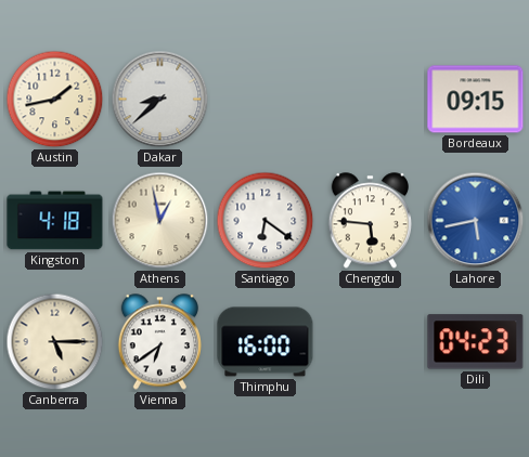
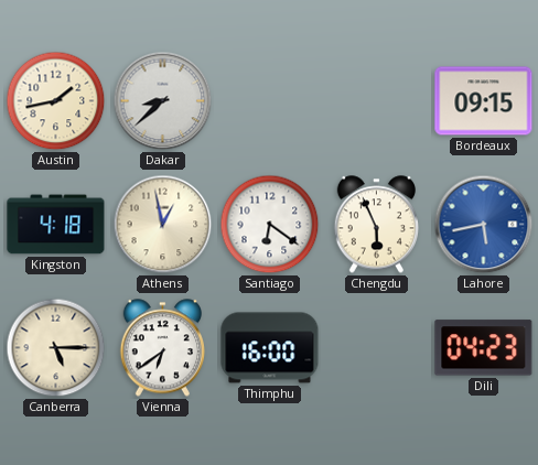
Chengdu: 5:46 -> 5:56
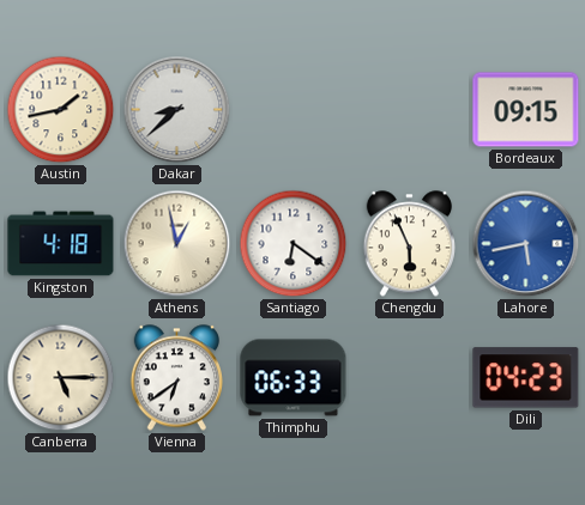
Thimphu: 16:00 -> 06:33
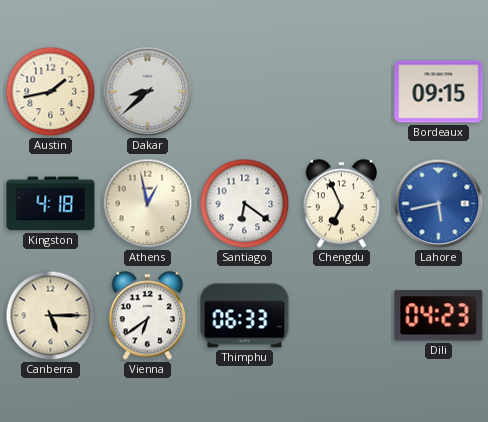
Chengdu: 5:56 -> 6:56
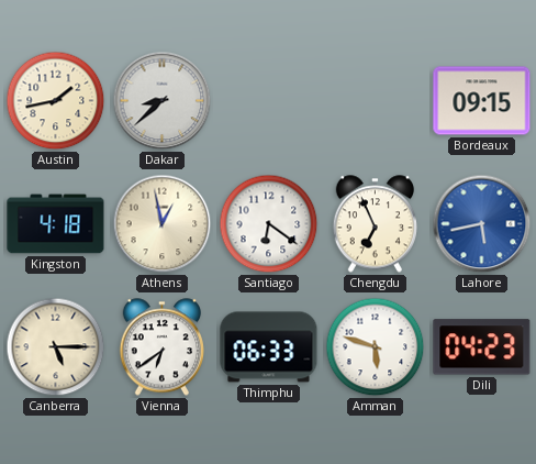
Amman: none -> 5:48
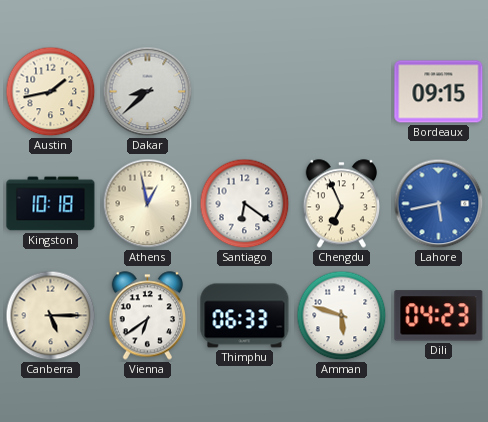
Kingston: 4:18 -> 10:18
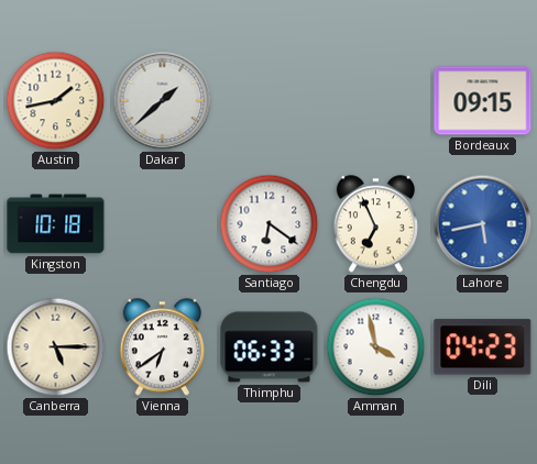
Dakar: 8:38 -> 1:38
Athens: 12:58 -> none
Amman: 5:48 -> 3:58
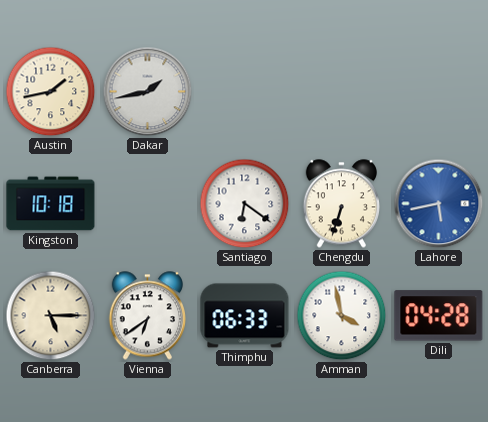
Dakar: 1:38 -> 1:43
Bordeaux: 09:15 -> none
Chengdu: 6:56 -> 6:33
Dili: 04:23 -> 04:28
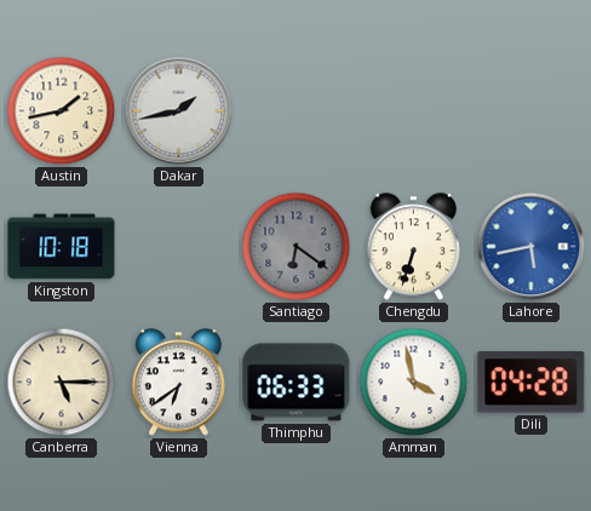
Santiago dial: white -> grey
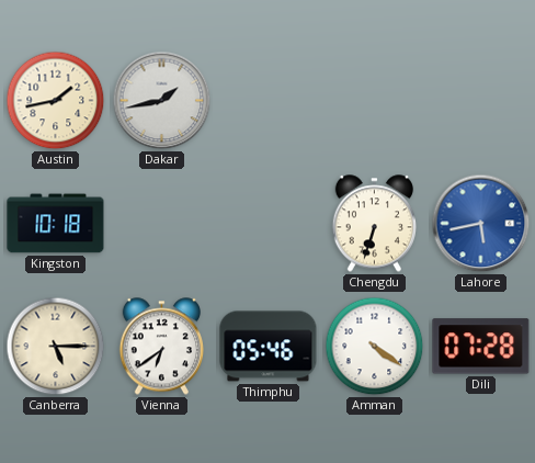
Santiago: 6:21 -> none
Thimphu: 06:33 -> 05:46
Amman: 3:58 -> 4:21
Dili: 04:28 -> 07:28
